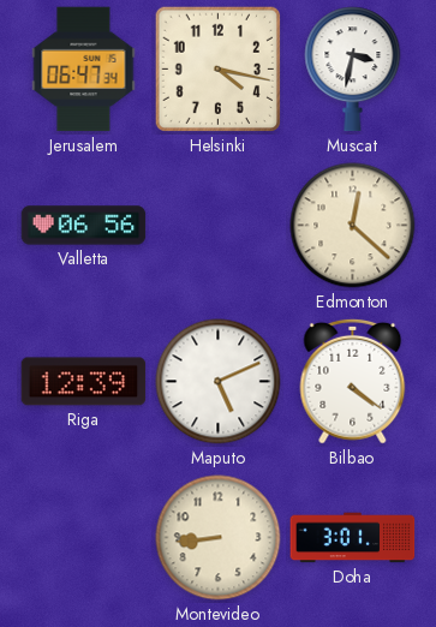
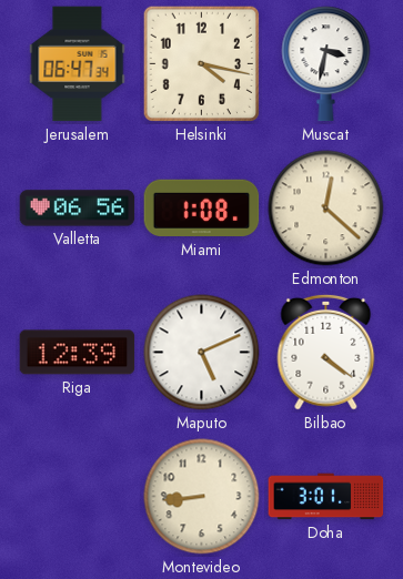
Miami: none -> 1:08
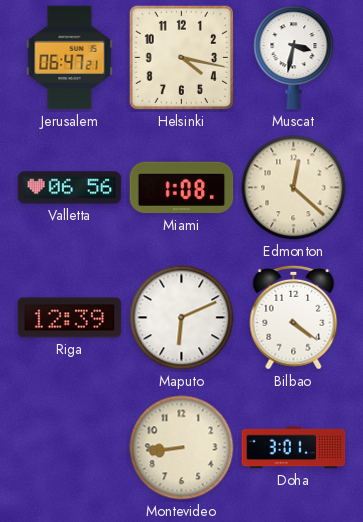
Jerusalem: 06:47:34 -> 06:47:21
Maputo: 5:11 -> 6:11
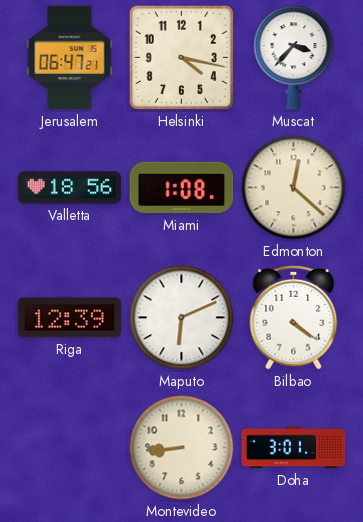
Muscat: 3:32 -> 3:37
Valletta: 06:56 -> 18:56
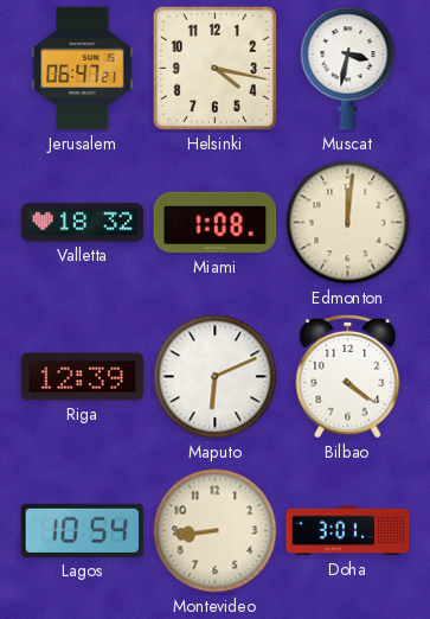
Muscat: 3:37 -> 3:32
Valletta: 18:56 -> 18:32
Edmonton: 12:22 -> 12:01
Lagos: none -> 10:54
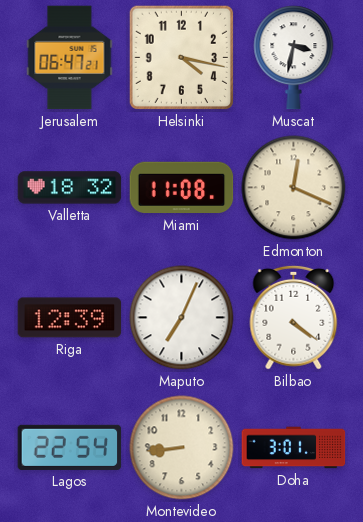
Miami: 1:08 -> 11:08
Edmonton: 12:01 -> 12:19
Maputo: 6:11 -> 7:04
Lagos: 10:54 -> 22:54
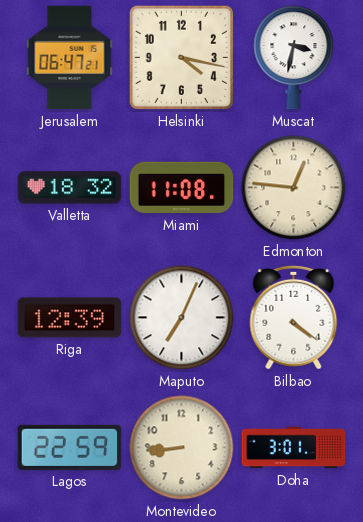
Edmonton: 12:19 -> 12:46
Lagos: 22:54 -> 22:59
